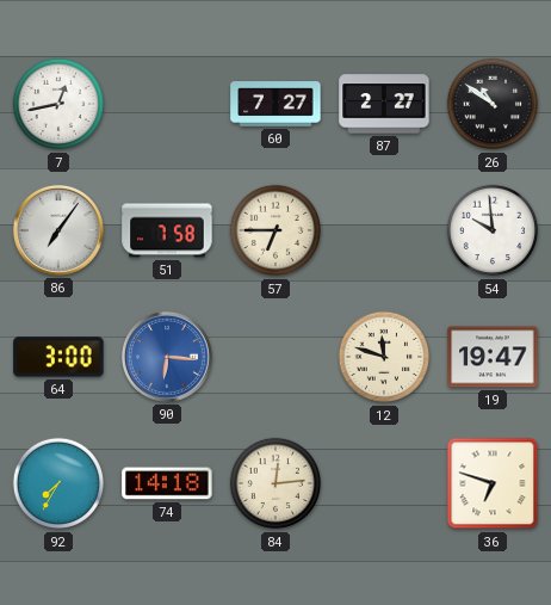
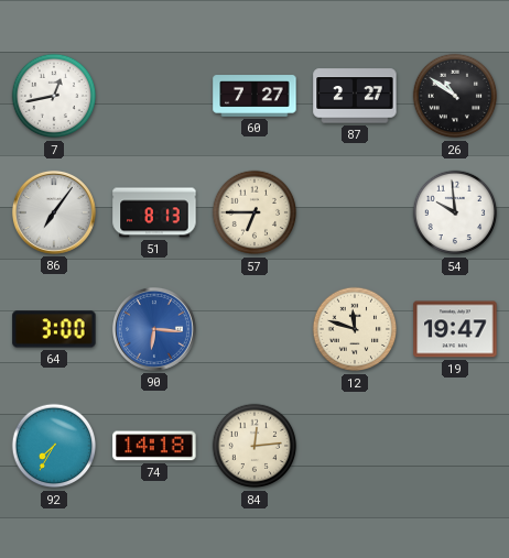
51: 7:58 -> 8:13
36: 6:48 -> none
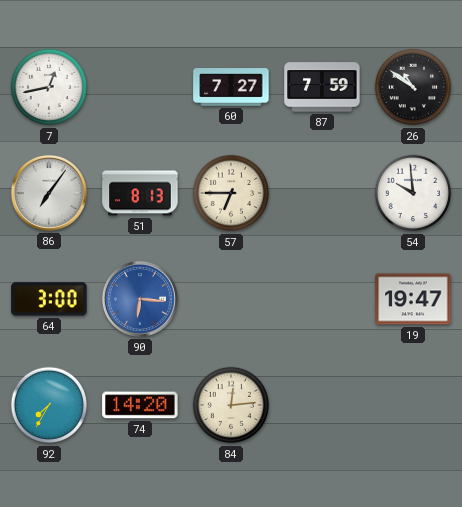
87: 2:27 -> 7:59
12: 11:48 -> none
74: 14:18 -> 14:20
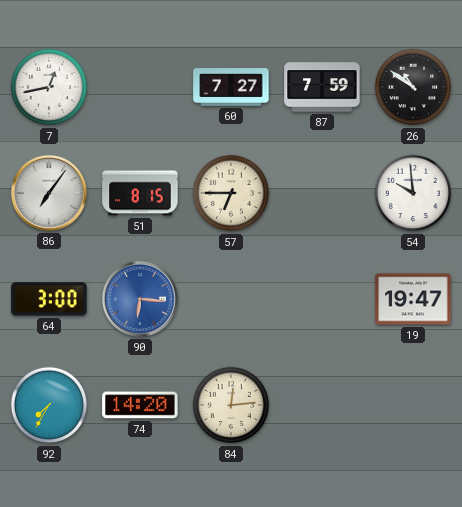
51: 8:13 -> 8:15
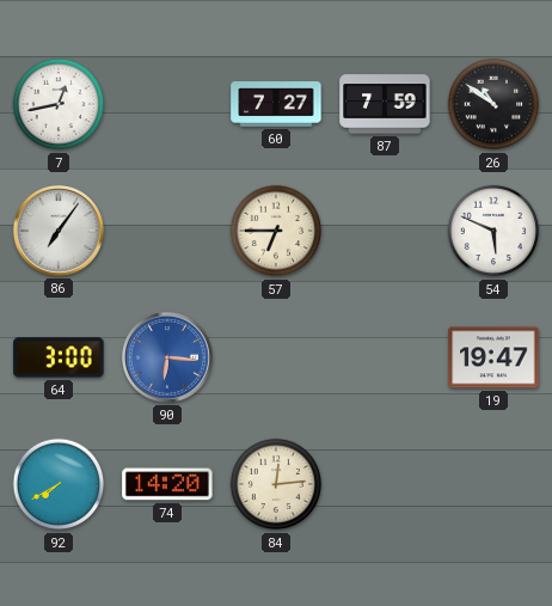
51: 8:15 -> none
54: 9:59 -> 5:49
92: 7:35 -> 7:40
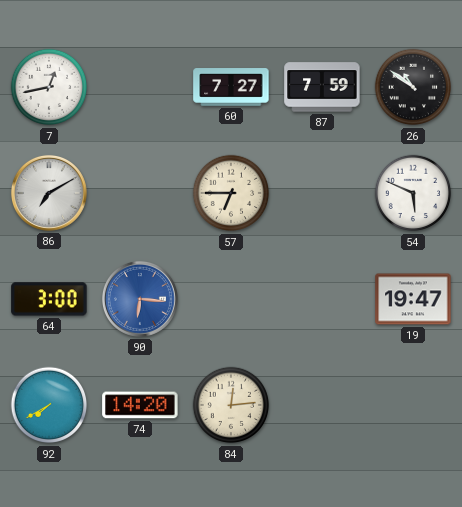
86: 7:06 -> 7:10
